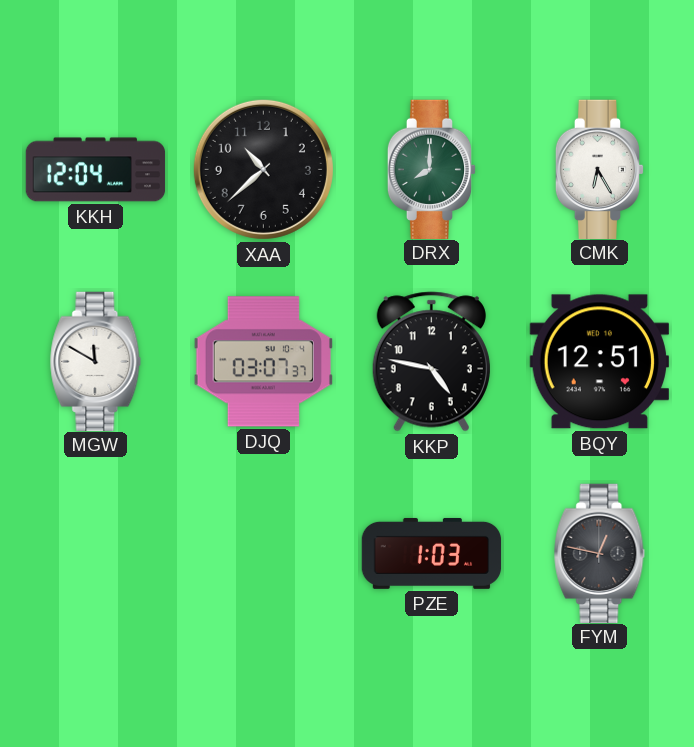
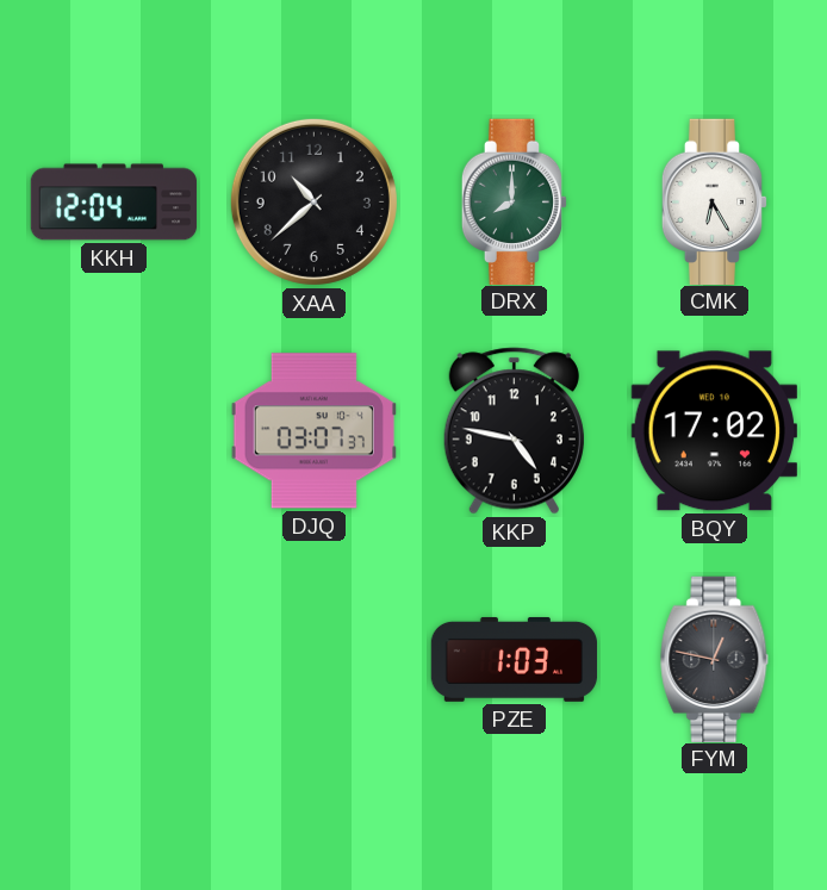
MGW: 11:50 -> none
BQY: 12:51 -> 17:02
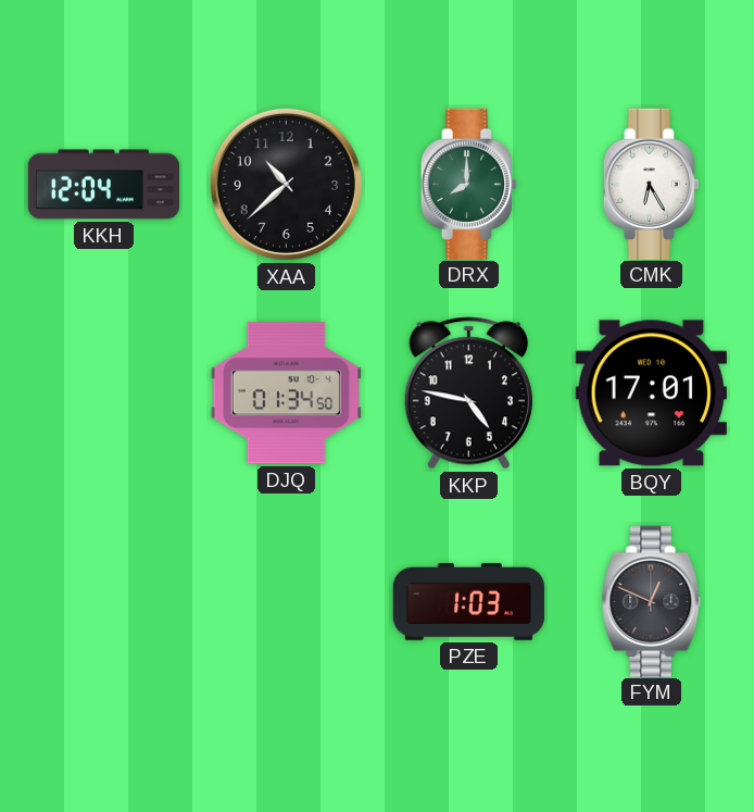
DJQ: 03:07 -> 01:34
BQY: 17:02 -> 17:01
FYM: 12:47 -> 12:49
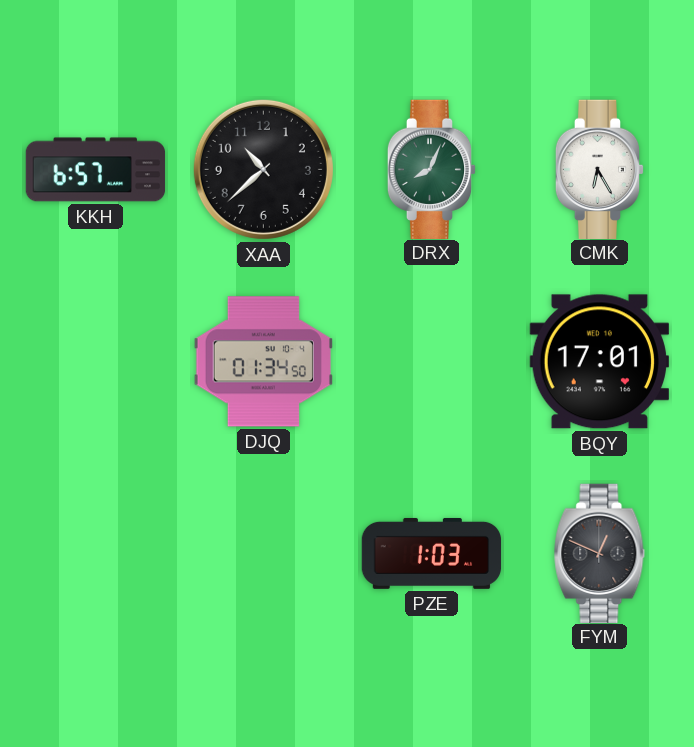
KKH: 12:04 -> 6:57
DRX: 8:00 -> 8:04
KKP: 4:47 -> none
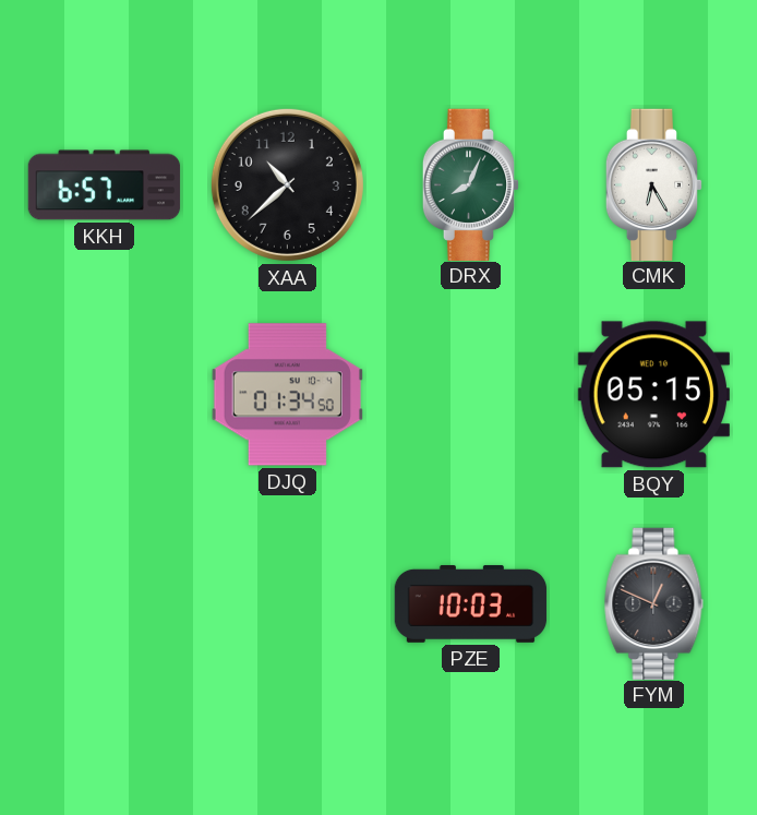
BQY: 17:01 -> 05:15
PZE: 1:03 -> 10:03
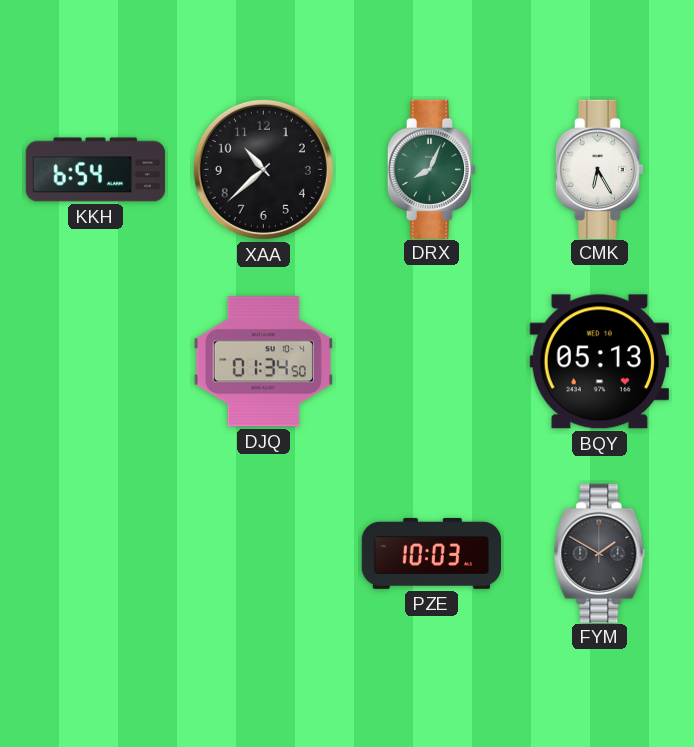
KKH: 6:57 -> 6:54
BQY: 05:15 -> 05:13
FYM: 12:49 -> 1:50
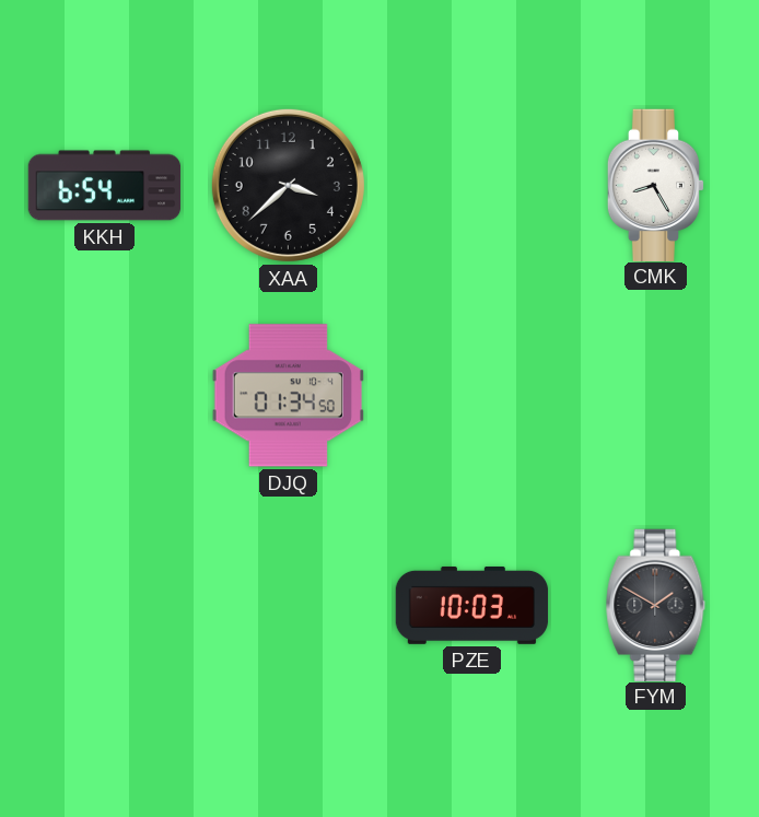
XAA: 10:38 -> 3:38
DRX: 8:04 -> none
CMK: 6:25 -> 8:25
BQY: 05:13 -> none
